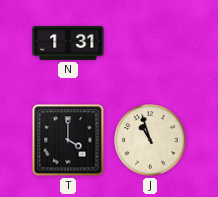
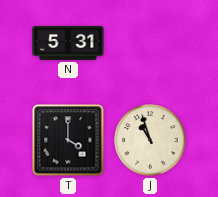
N: 1:31 -> 5:31
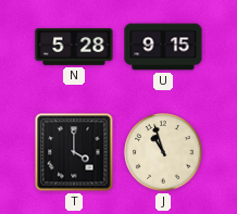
N: 5:31 -> 5:28
U: none -> 9:15
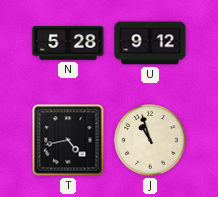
U: 9:15 -> 9:12
T: 4:00 -> 4:43
